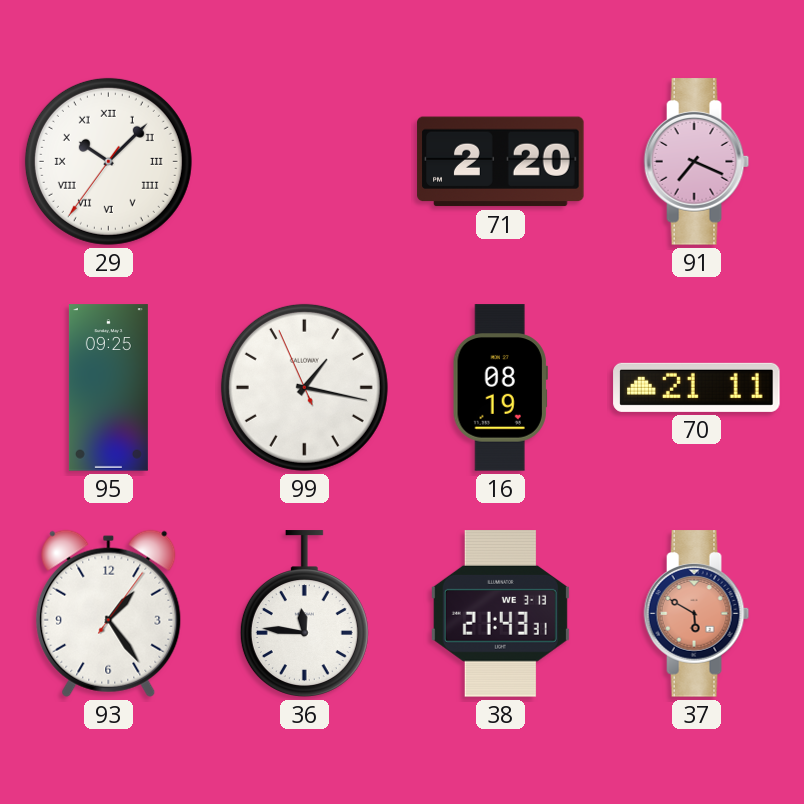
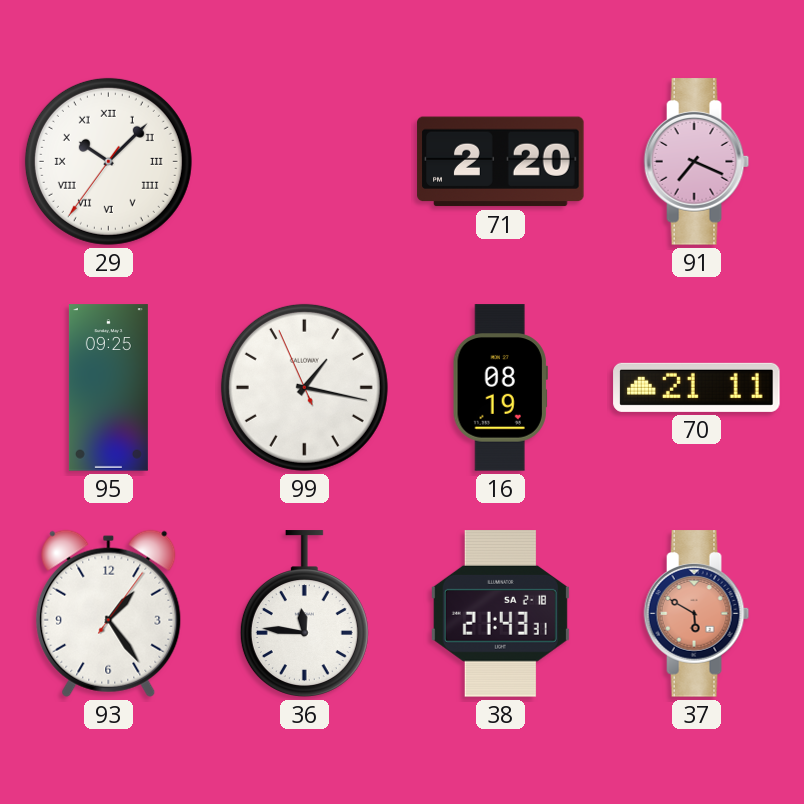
38 date: WE 3-13 -> SA 2-18
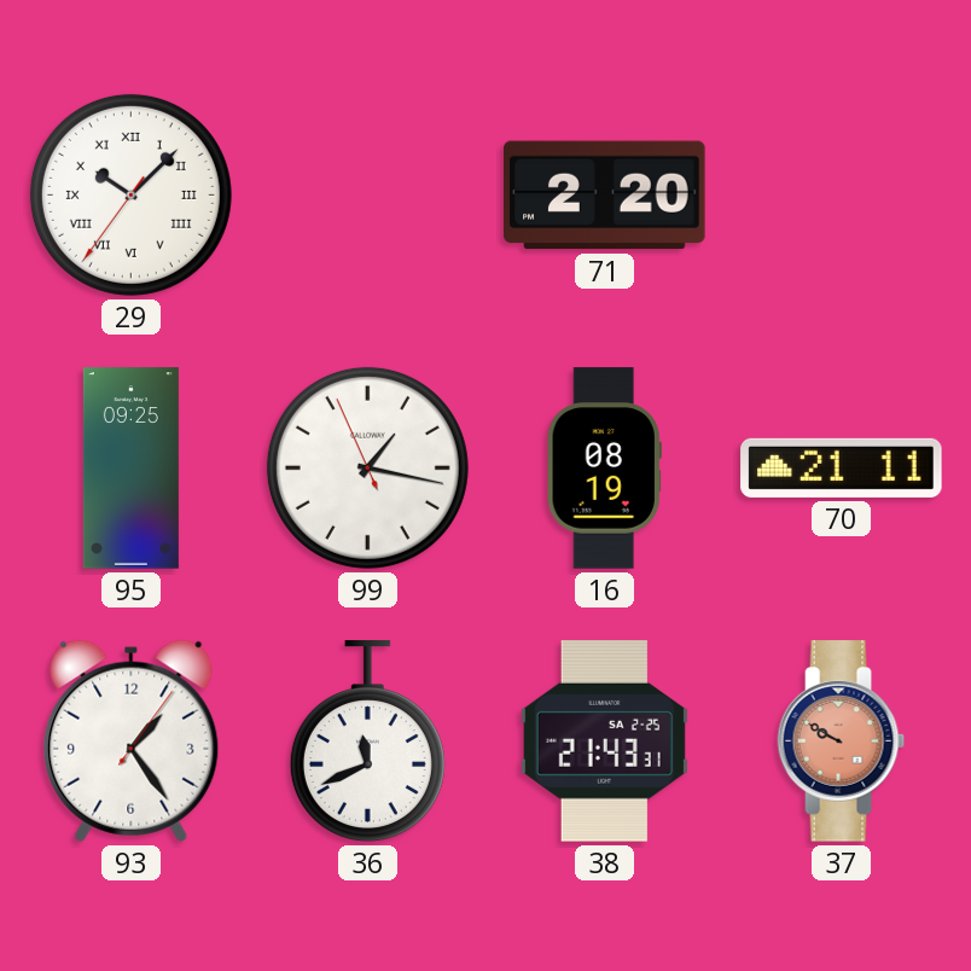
91: 7:19 -> none
36: 11:46 -> 11:41
38 date: SA 2-18 -> SA 2-25
37: 5:50 -> 9:50
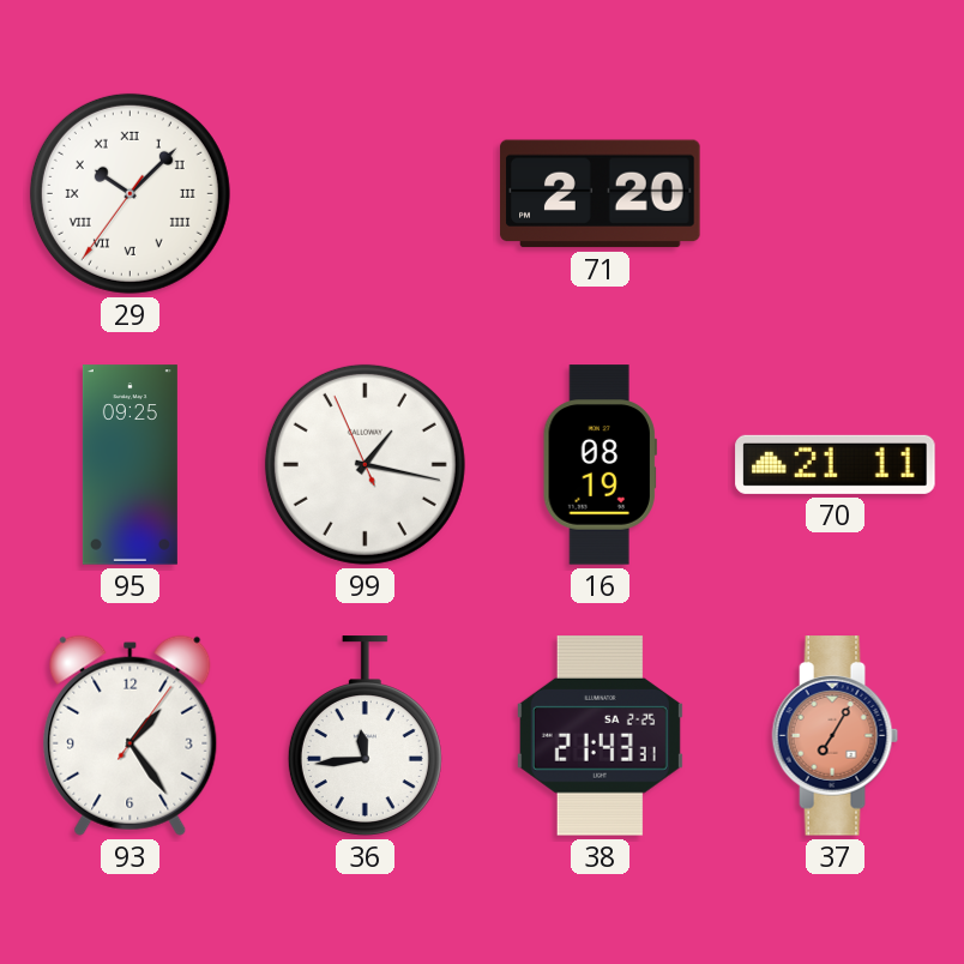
36: 11:41 -> 11:44
37: 9:50 -> 7:05
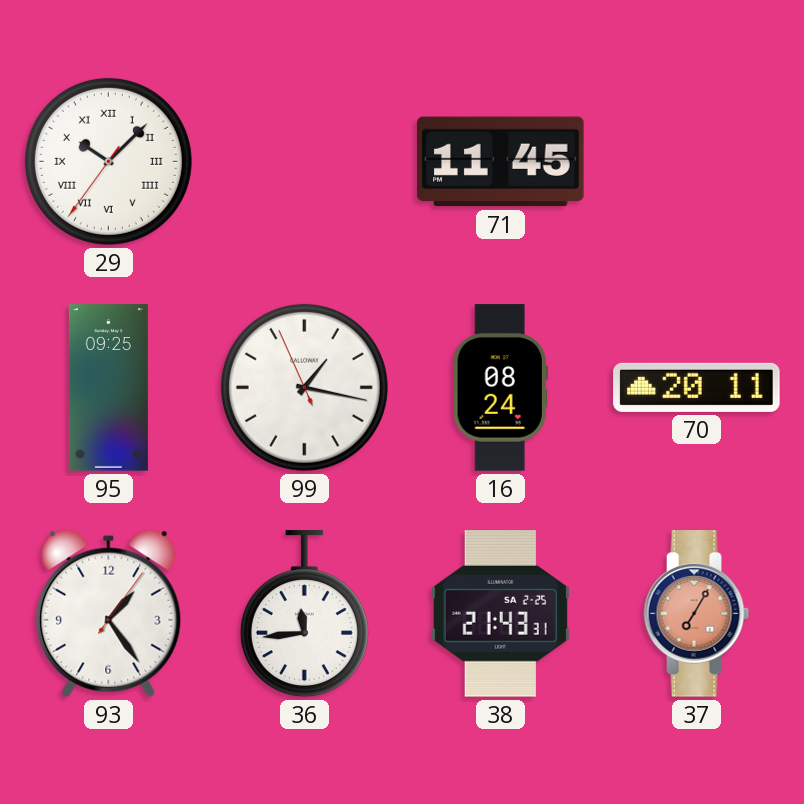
71: 2:20 -> 11:45
16: 08:19 -> 08:24
70: 21:11 -> 20:11
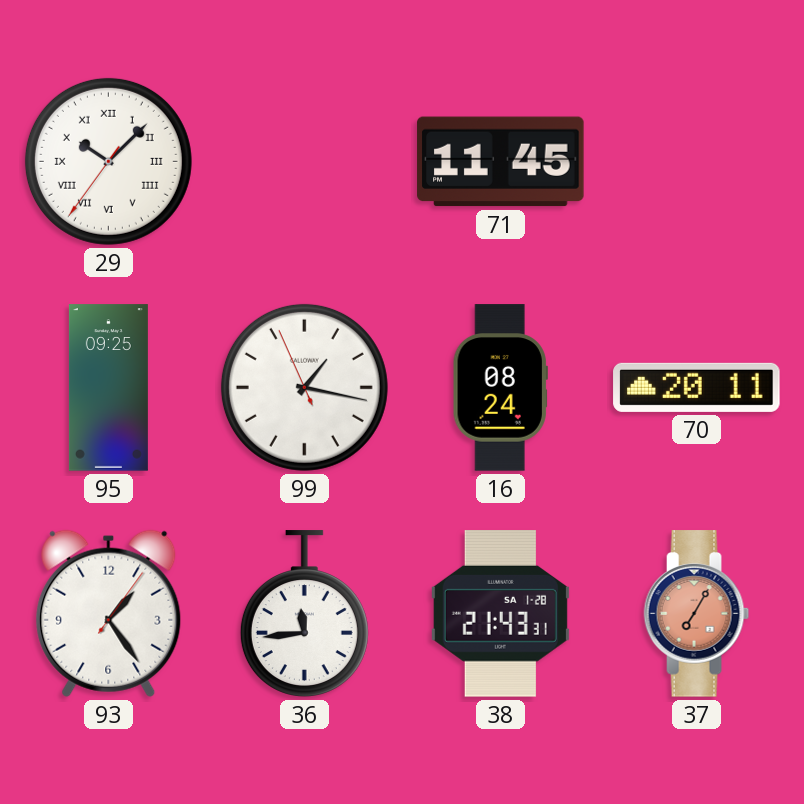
38 date: SA 2-25 -> SA 1-28
